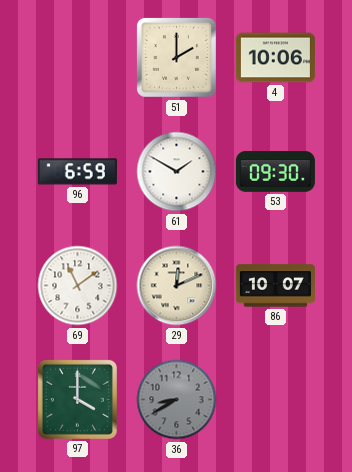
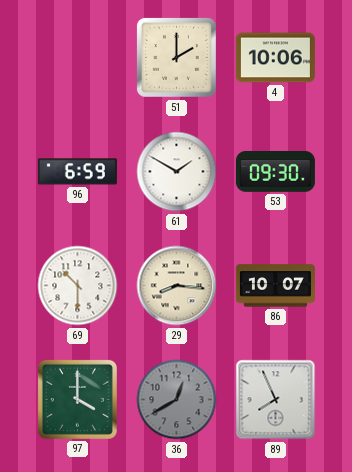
69: 11:09 -> 10:30
29: 12:11 -> 8:16
36: 8:40 -> 12:40
89: none -> 7:56
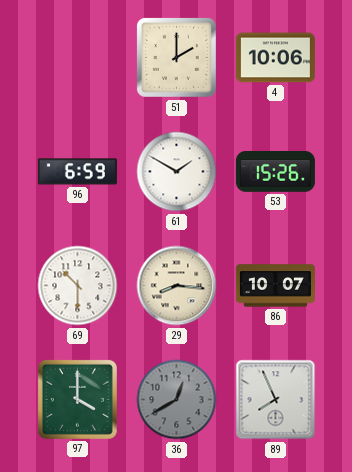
53: 09:30 -> 15:26
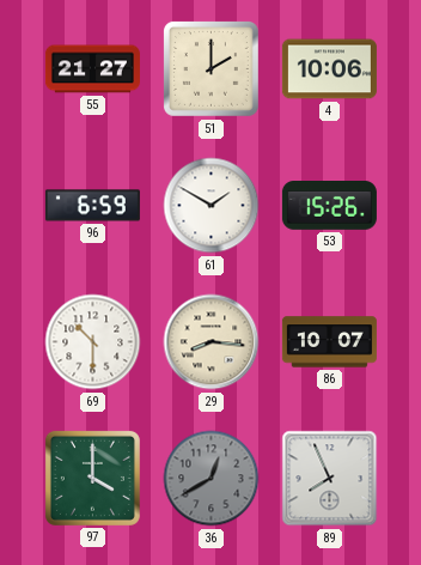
55: none -> 21:27
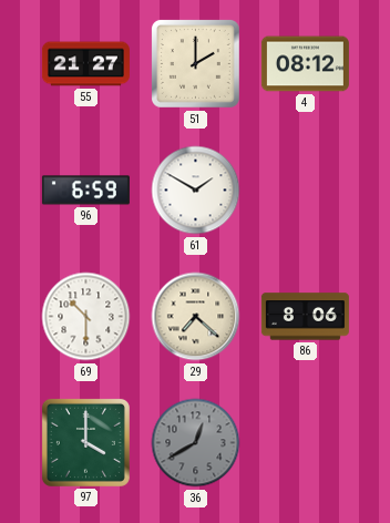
4: 10:06 -> 08:12
53: 15:26 -> none
29: 8:16 -> 7:22
86: 10:07 -> 8:06
89: 7:56 -> none
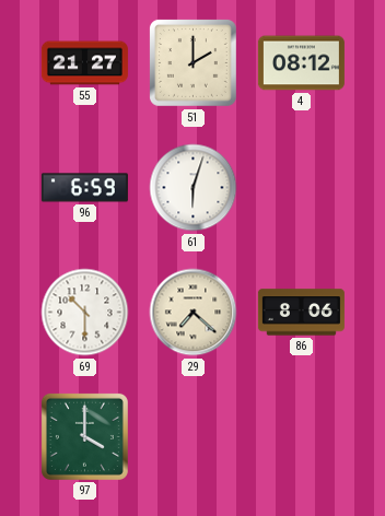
61: 1:50 -> 6:03
36: 12:40 -> none
